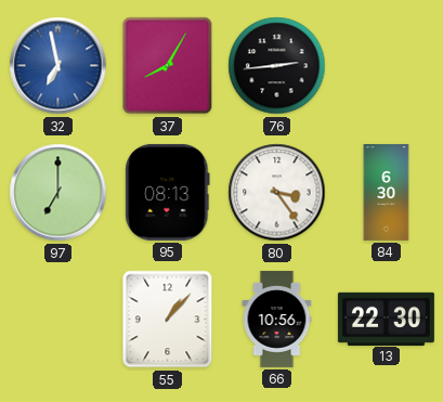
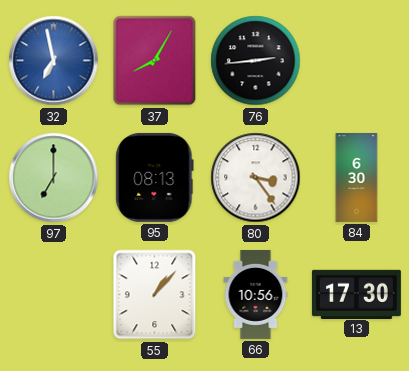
13: 22:30 -> 17:30
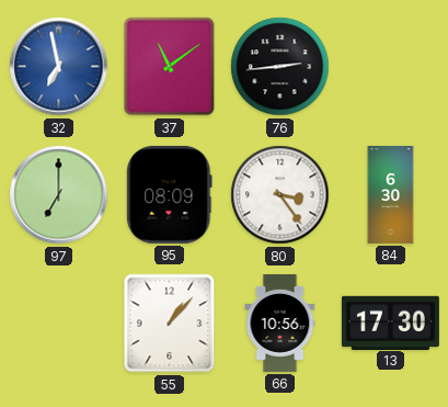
37: 8:05 -> 11:09
95: 08:13 -> 08:09
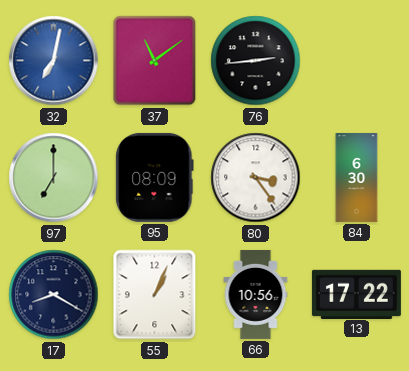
32: 6:58 -> 7:02
17: none -> 8:20
55: 1:07 -> 1:04
13: 17:30 -> 17:22
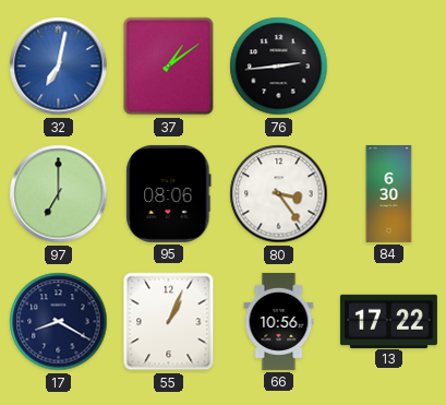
37: 11:09 -> 1:09
95: 08:09 -> 08:06
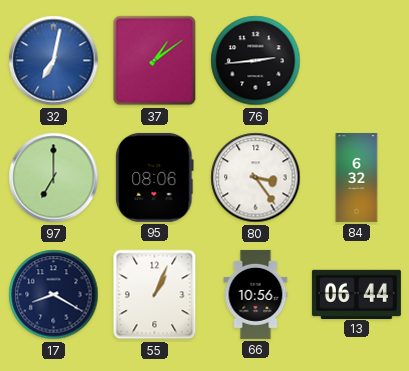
84: 6:30 -> 6:32
13: 17:22 -> 06:44
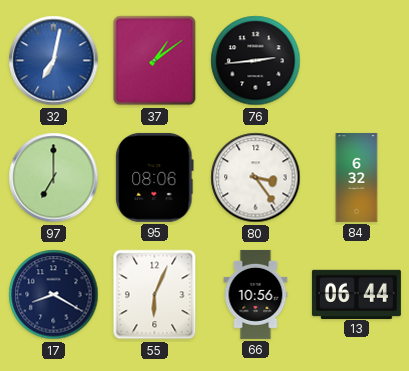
55: 1:04 -> 6:04
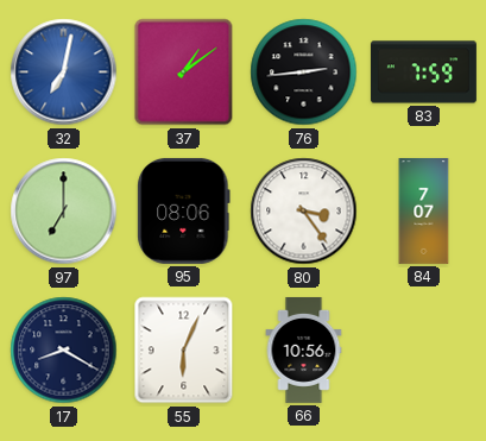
83: none -> 7:59
84: 6:32 -> 7:07
13: 06:44 -> none
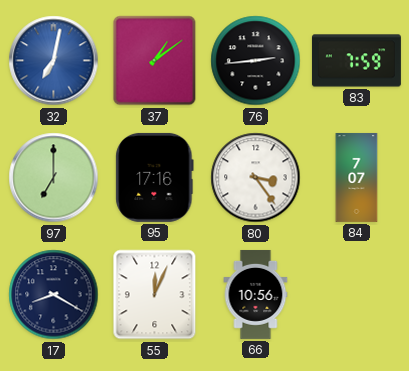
95: 08:06 -> 17:16
55: 6:04 -> 12:04
